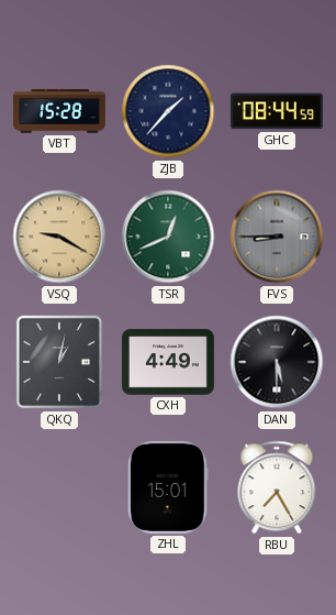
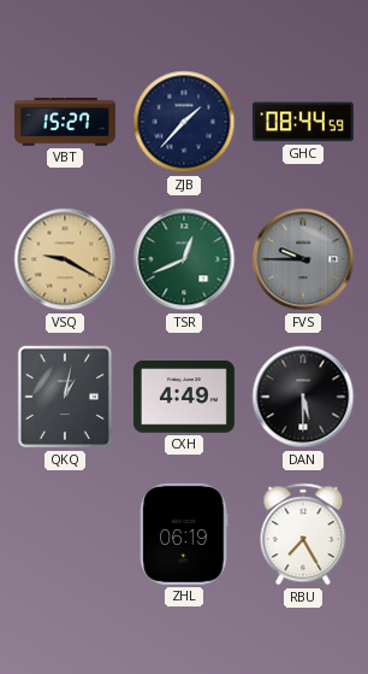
VBT: 15:28 -> 15:27
FVS: 8:45 -> 9:45
ZHL: 15:01 -> 06:19
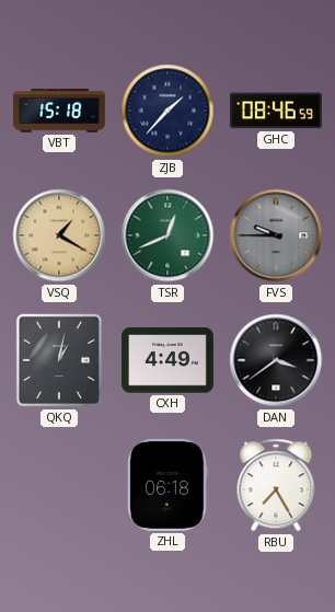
VBT: 15:27 -> 15:18
GHC: 08:44 -> 08:46
VSQ: 9:20 -> 1:20
DAN: 5:30 -> 3:39
ZHL: 06:19 -> 06:18
